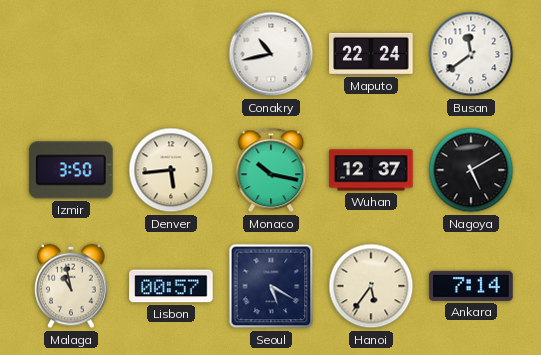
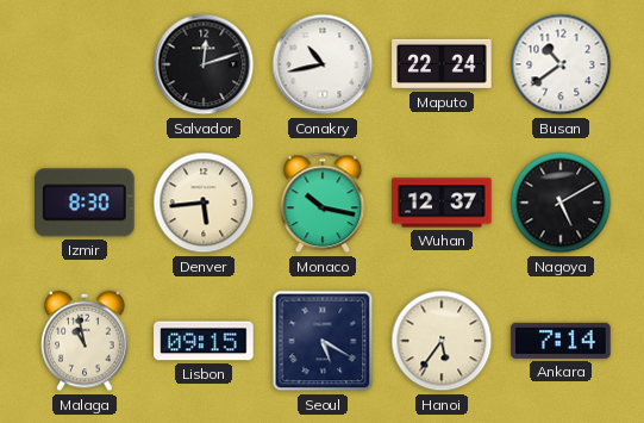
Salvador: none -> 12:12
Busan: 11:39 -> 10:39
Izmir: 3:50 -> 8:30
Lisbon: 00:57 -> 09:15
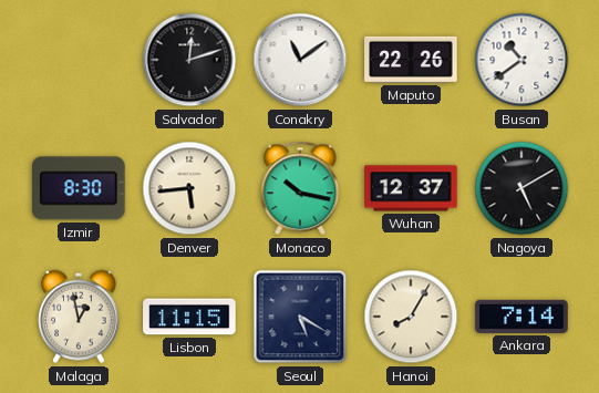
Conakry: 10:43 -> 11:09
Maputo: 22:24 -> 22:26
Malaga: 10:58 -> 12:58
Lisbon: 09:15 -> 11:15
Hanoi: 5:36 -> 8:05
